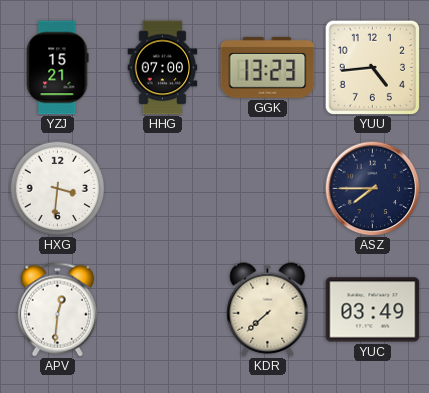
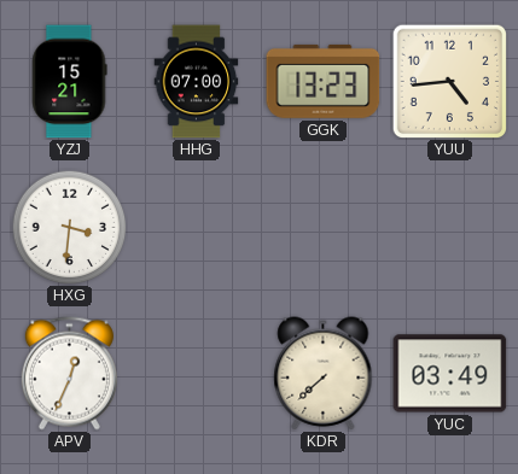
ASZ: 7:45 -> none
APV: 12:31 -> 12:34
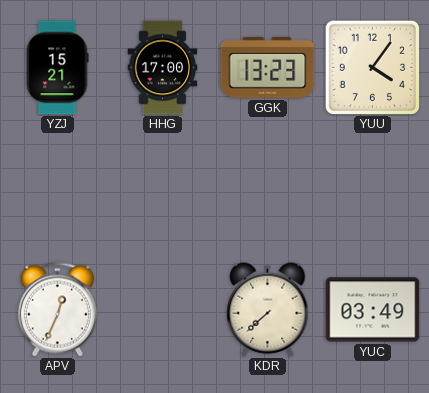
HHG: 07:00 -> 17:00
YUU: 4:44 -> 4:06
HXG: 3:31 -> none
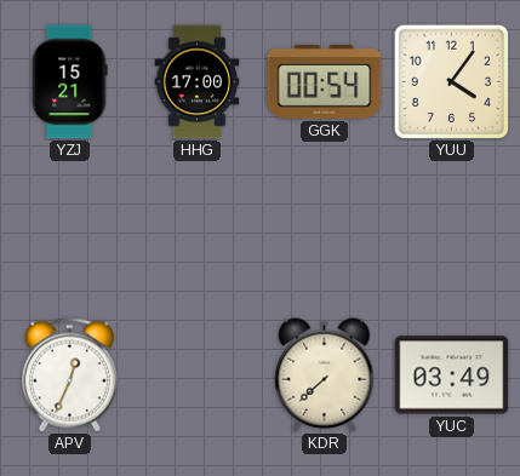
GGK: 13:23 -> 00:54
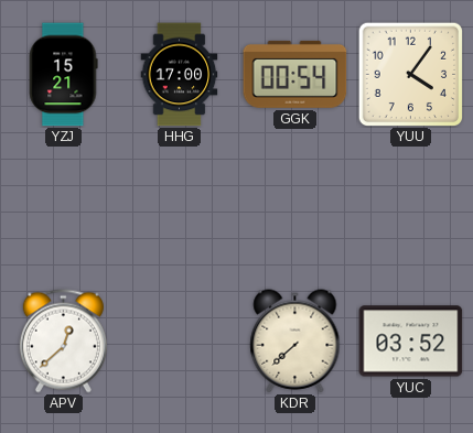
APV: 12:34 -> 12:38
YUC: 03:49 -> 03:52
